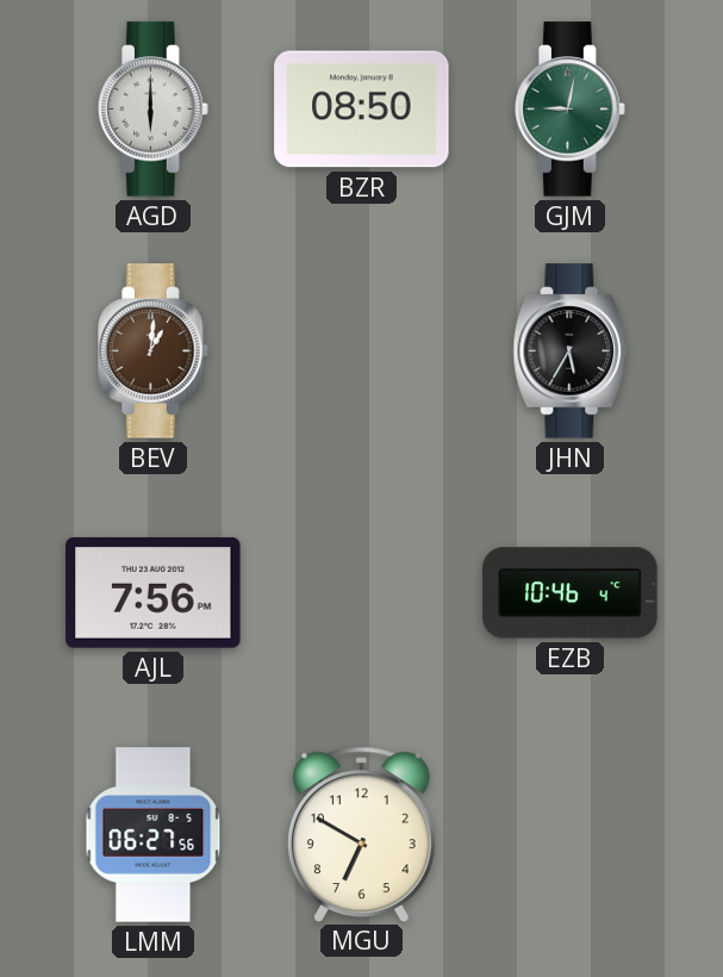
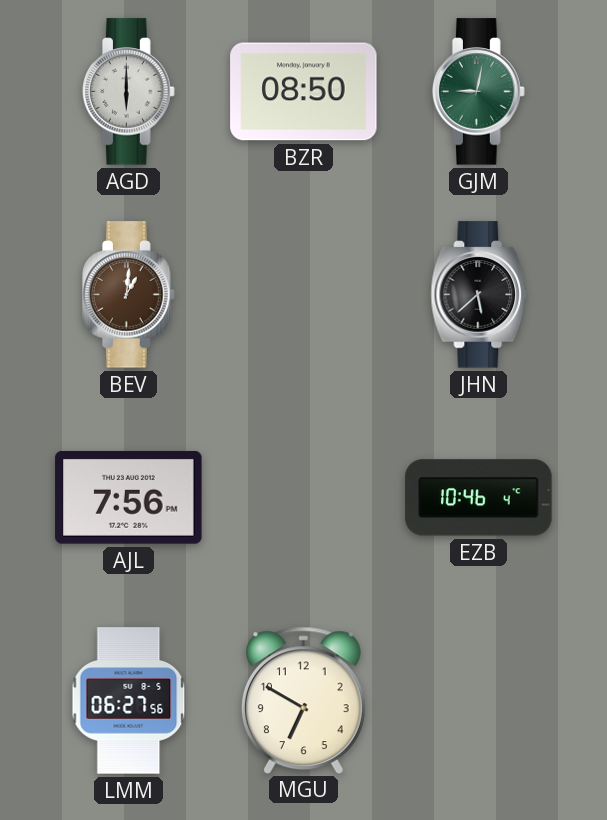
JHN: 5:35 -> 5:38
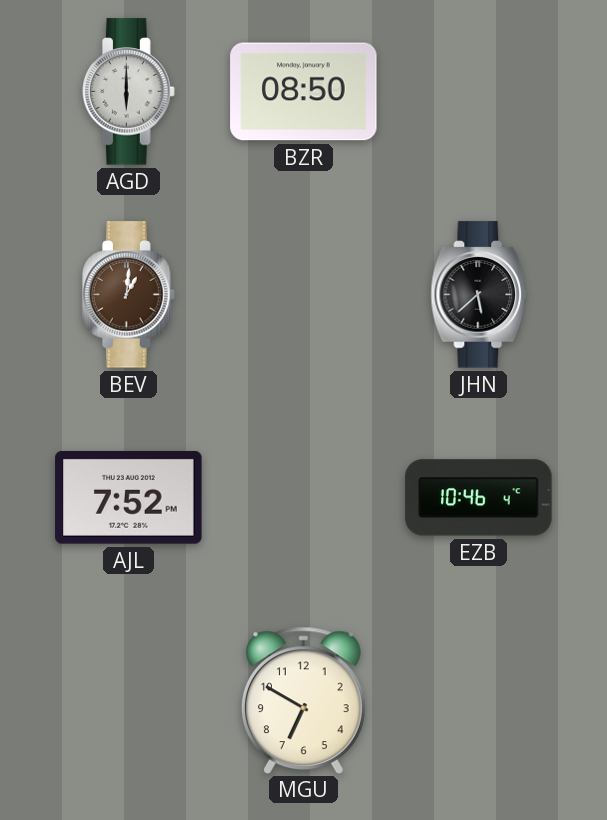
GJM: 9:02 -> none
AJL: 7:56 -> 7:52
LMM: 06:27 -> none
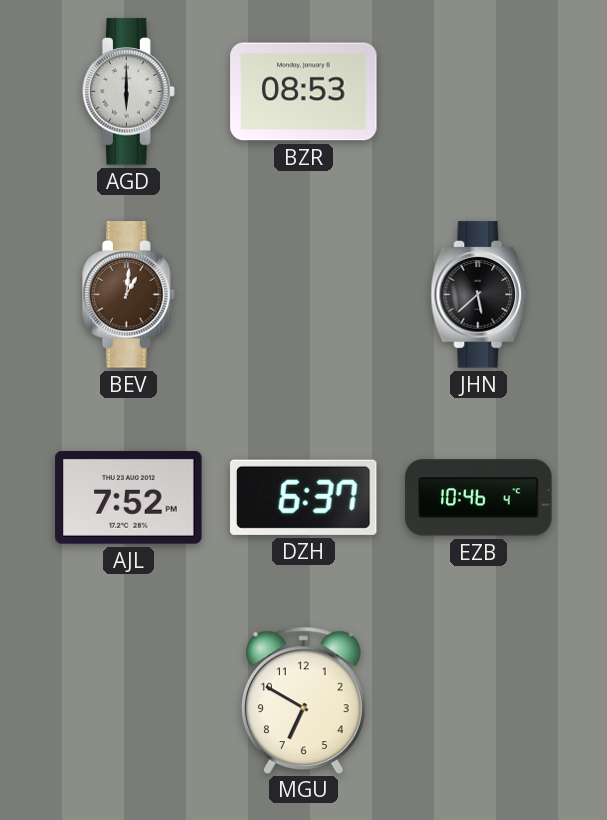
BZR: 08:50 -> 08:53
DZH: none -> 6:37
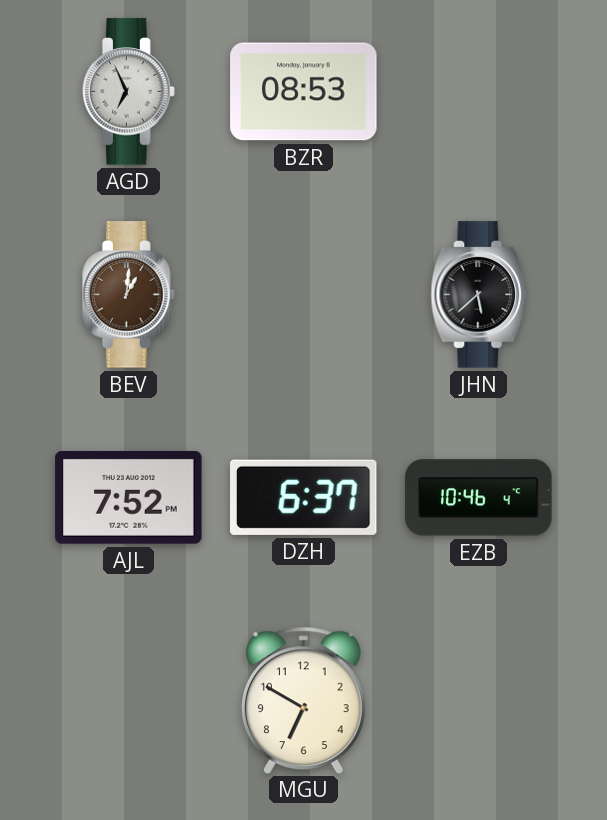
AGD: 6:00 -> 6:56
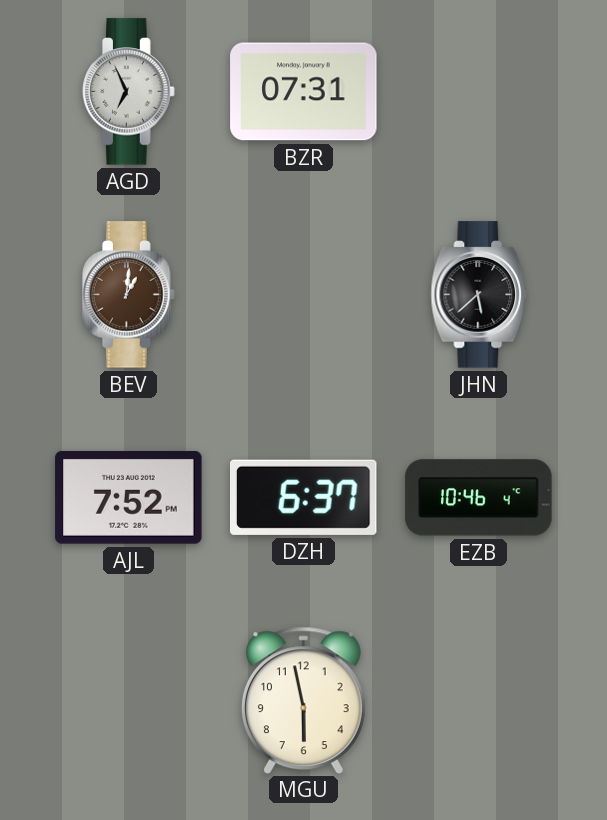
BZR: 08:53 -> 07:31
MGU: 6:50 -> 5:58
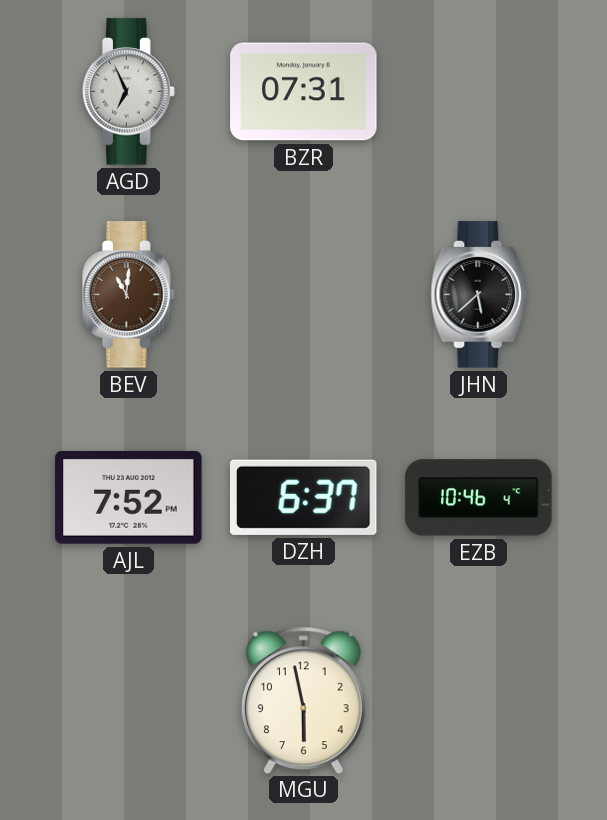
BEV: 1:01 -> 11:01
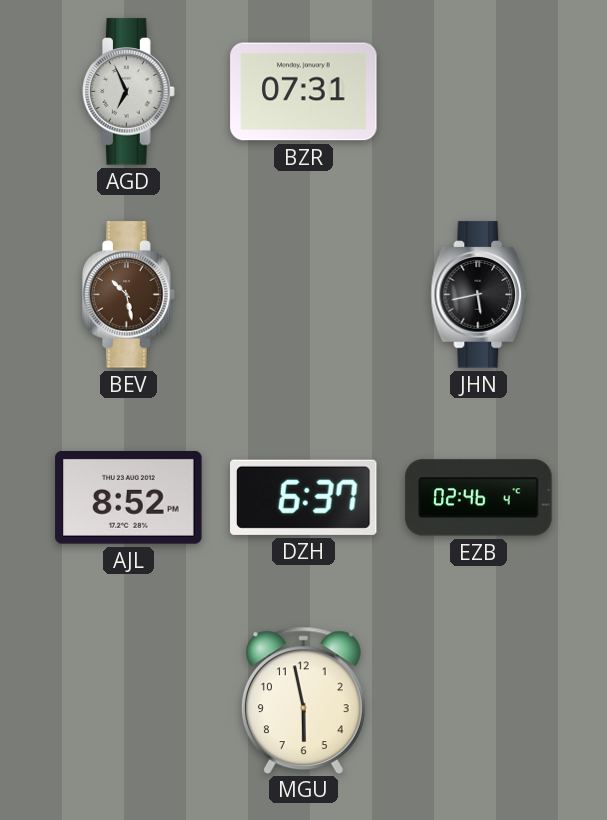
BEV: 11:01 -> 10:28
JHN: 5:38 -> 5:43
AJL: 7:52 -> 8:52
EZB: 10:46 -> 02:46
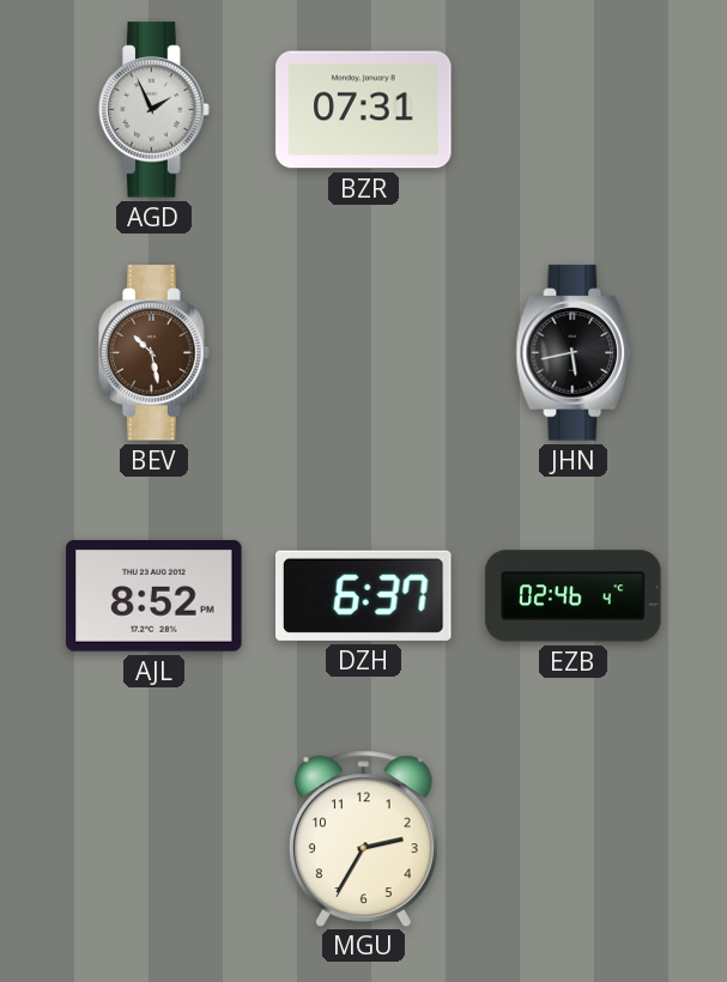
AGD: 6:56 -> 1:56
MGU: 5:58 -> 2:35
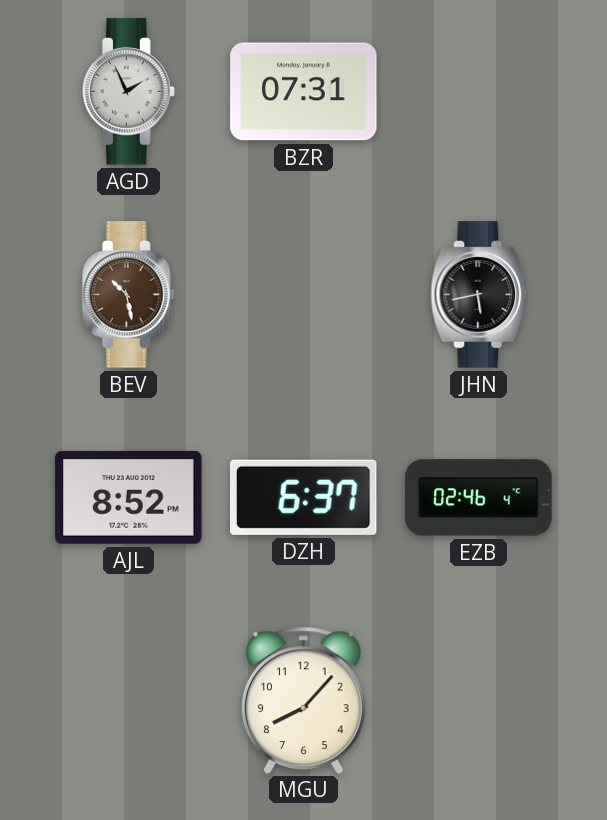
MGU: 2:35 -> 8:07
